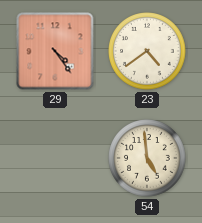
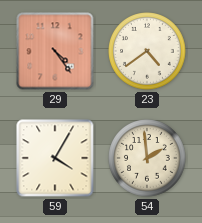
59: none -> 4:05
54: 4:59 -> 1:59
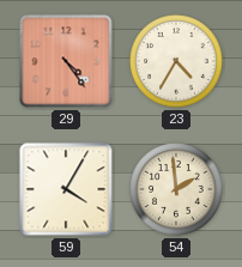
23: 4:39 -> 4:35
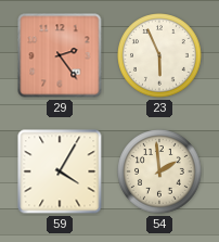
29: 4:24 -> 2:24
23: 4:35 -> 5:56
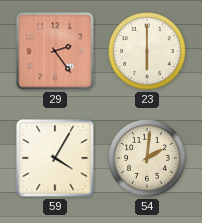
23: 5:56 -> 6:00
54: 1:59 -> 2:01
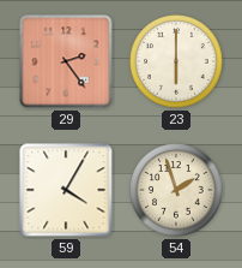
54: 2:01 -> 1:57
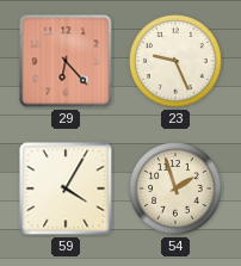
29: 2:24 -> 6:23
23: 6:00 -> 9:26
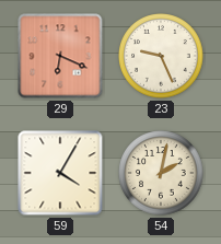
29: 6:23 -> 6:19
54: 1:57 -> 2:02
